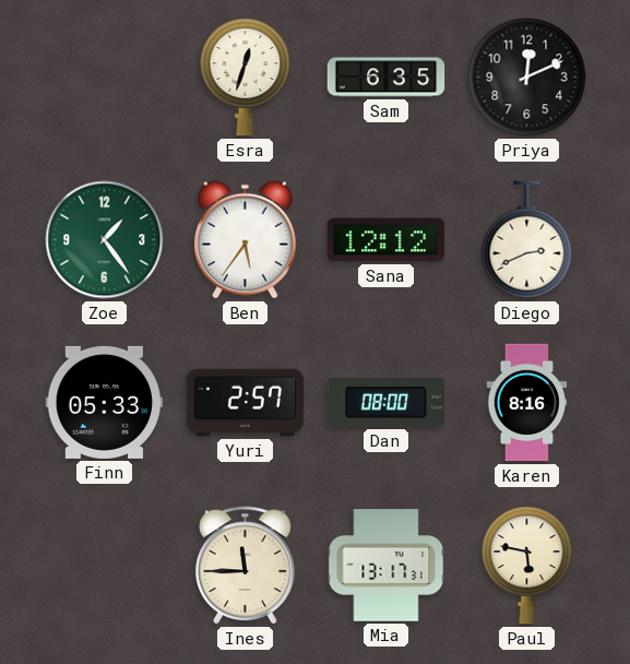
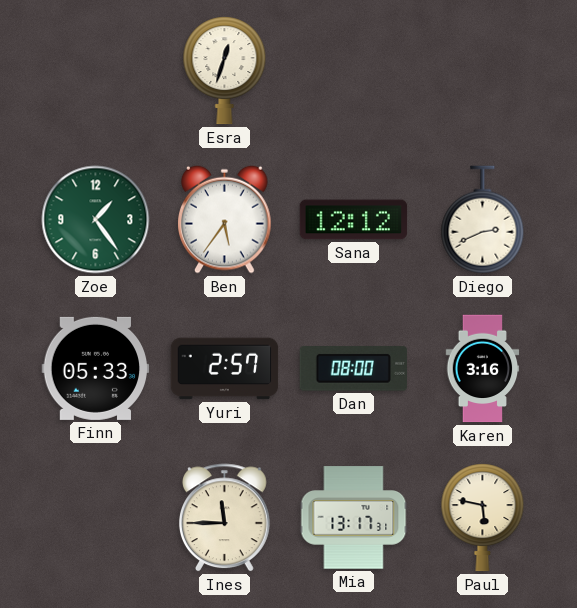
Sam: 6:35 -> none
Priya: 12:11 -> none
Karen: 8:16 -> 3:16
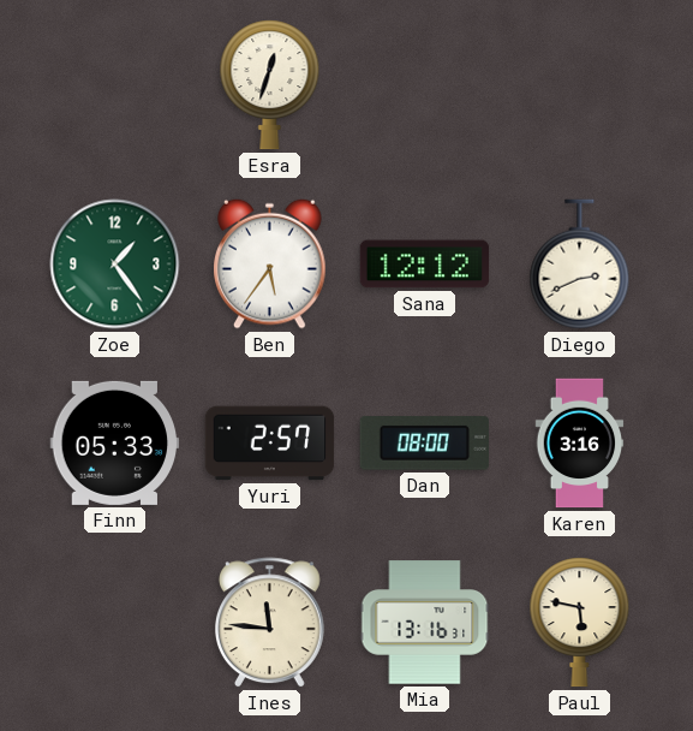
Ines: 11:45 -> 11:46
Mia: 13:17 -> 13:16
